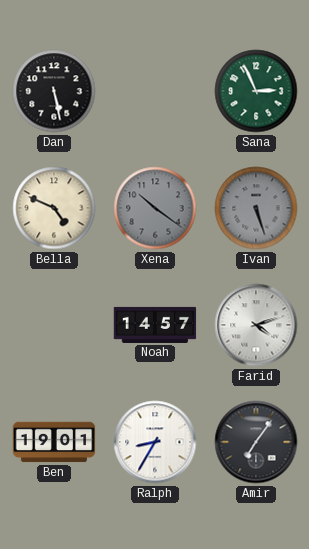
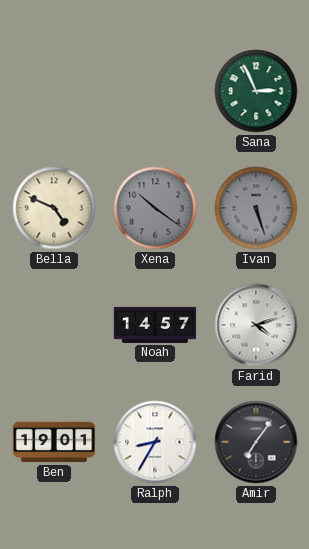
Dan: 5:28 -> none
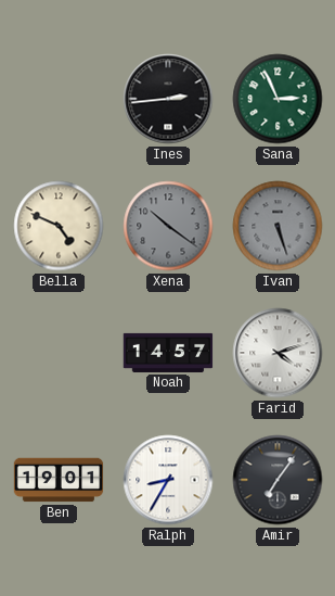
Ines: none -> 2:44
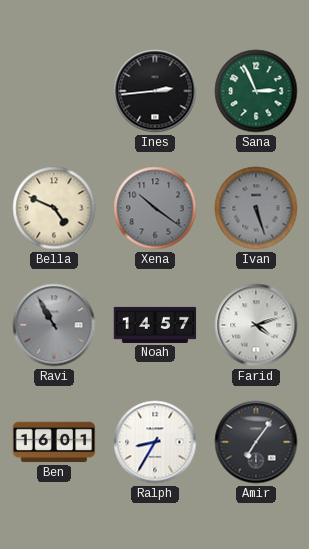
Ravi: none -> 10:55
Ben: 19:01 -> 16:01
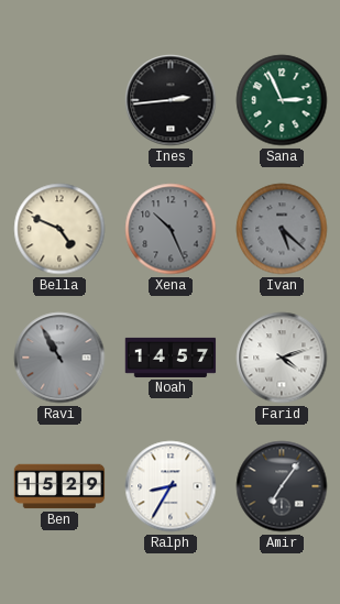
Xena: 10:21 -> 10:26
Ivan: 5:27 -> 5:22
Ben: 16:01 -> 15:29
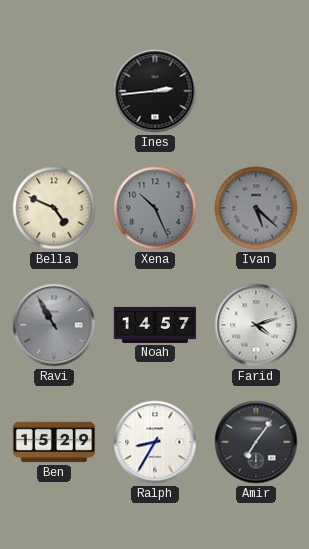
Sana: 2:56 -> none
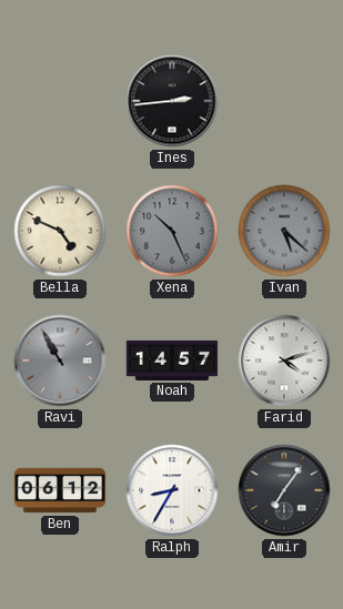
Ben: 15:29 -> 06:12
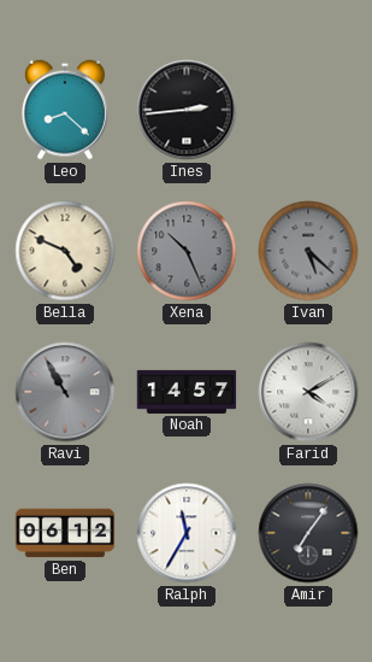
Leo: none -> 8:22
Farid: 4:12 -> 4:10
Ralph: 8:35 -> 11:35
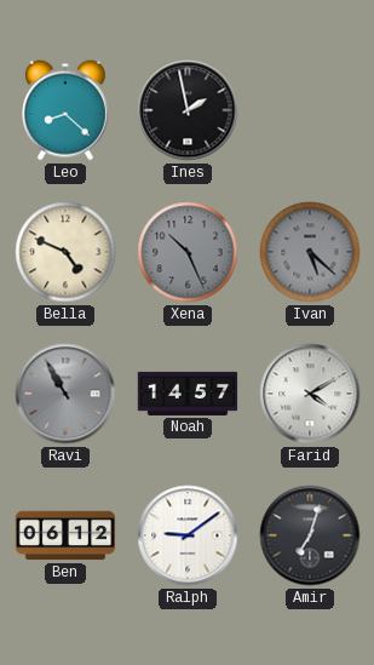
Ines: 2:44 -> 1:58
Ralph: 11:35 -> 9:09
Amir: 7:06 -> 7:03
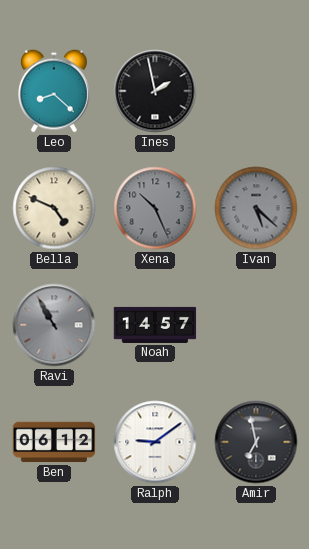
Farid: 4:10 -> none
Amir: 7:03 -> 6:58
